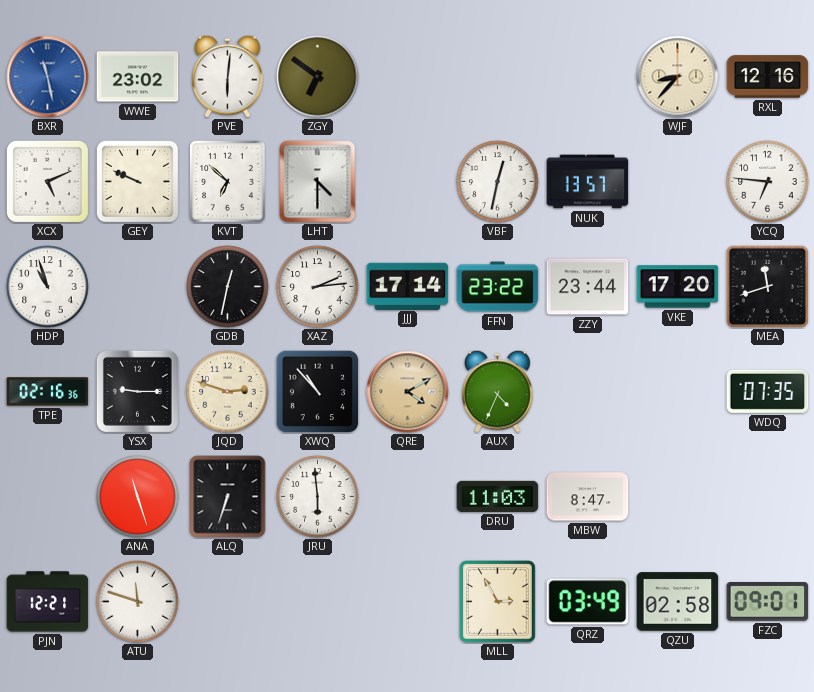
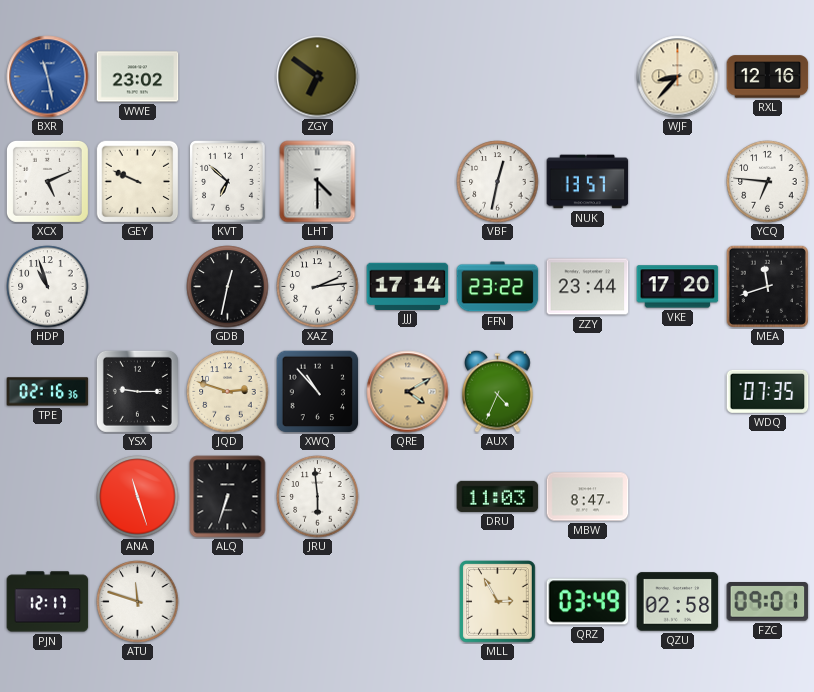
PVE: 6:01 -> none
PJN: 12:21 -> 12:17
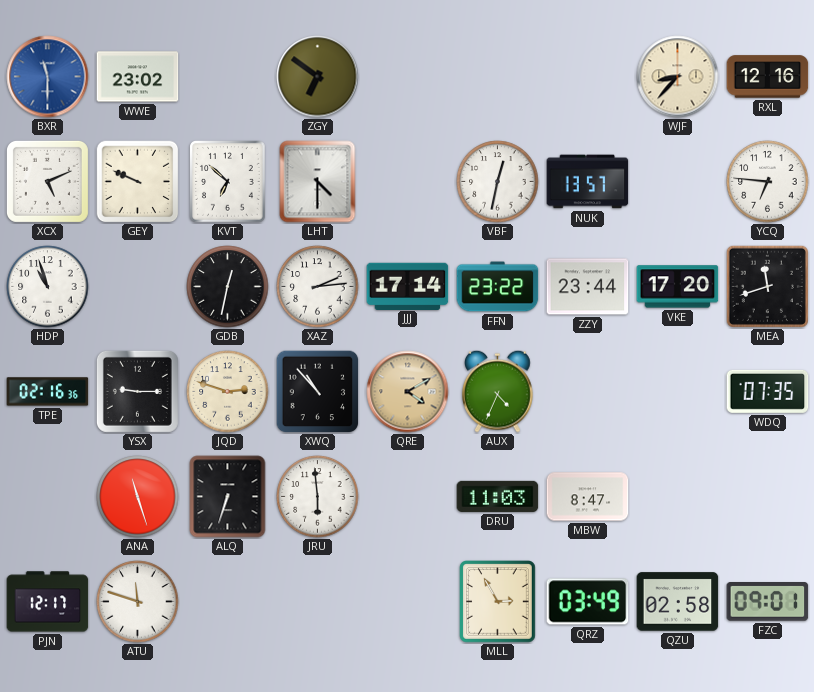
BXR: 11:28 -> 11:30
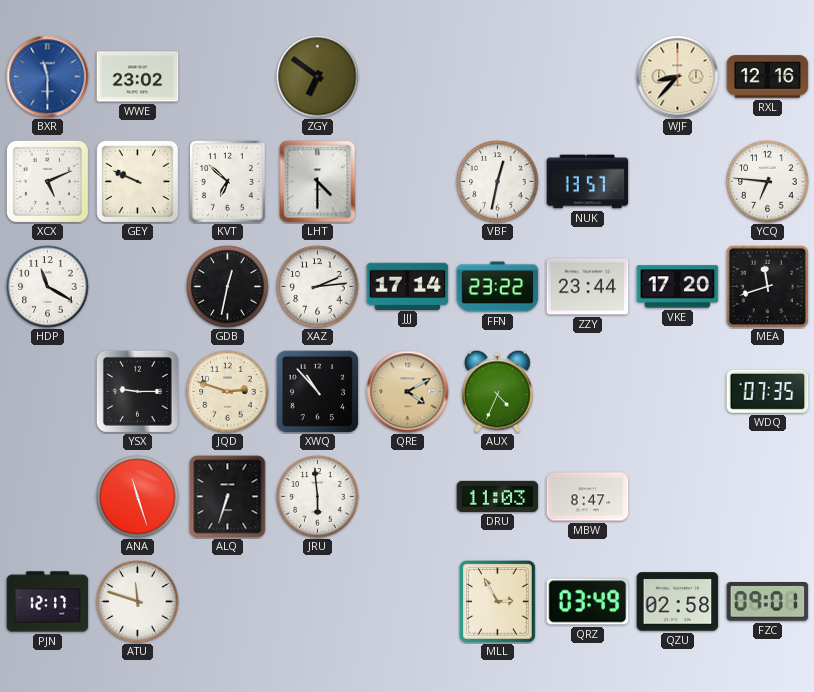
HDP: 10:57 -> 11:20
TPE: 02:16 -> none
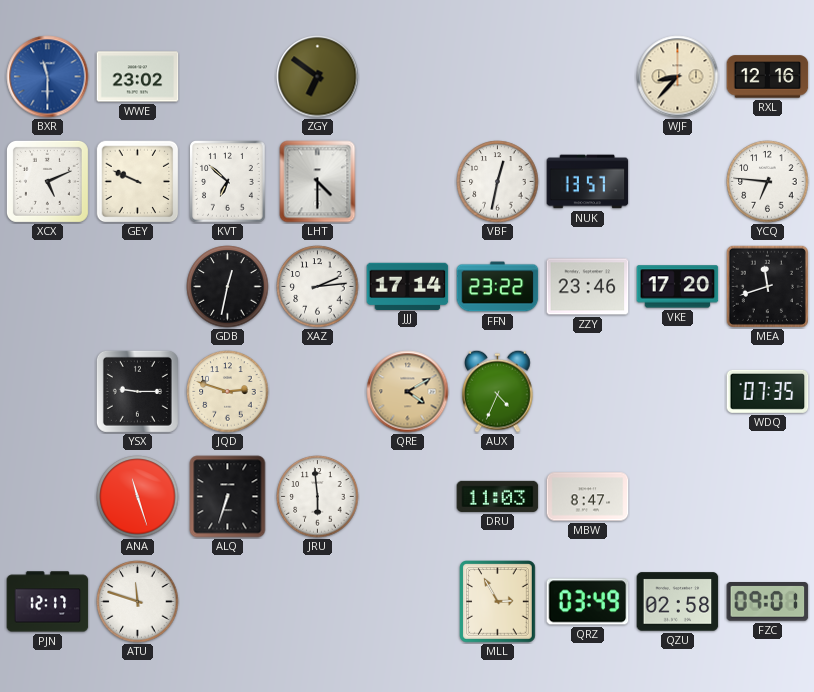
HDP: 11:20 -> none
ZZY: 23:44 -> 23:46
XWQ: 10:53 -> none
